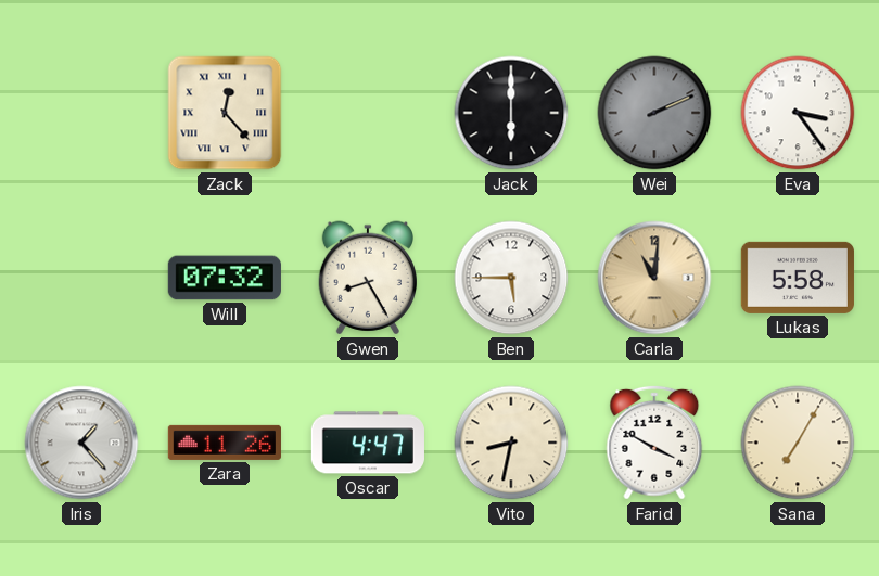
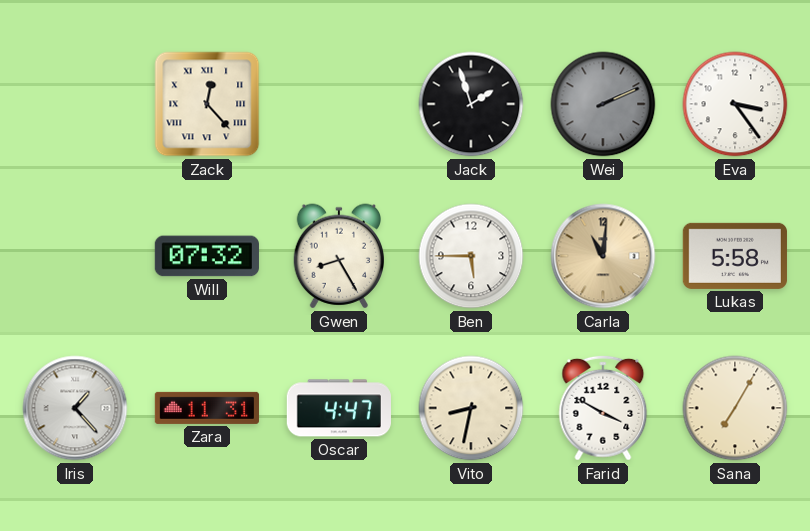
Jack: 6:00 -> 1:57
Zara: 11:26 -> 11:31
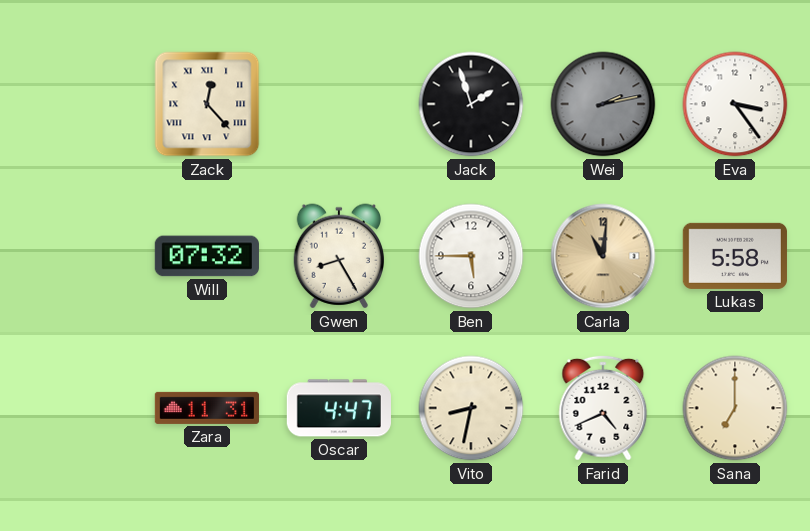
Wei: 2:11 -> 2:13
Iris: 1:23 -> none
Farid: 3:50 -> 4:41
Sana: 7:05 -> 7:00
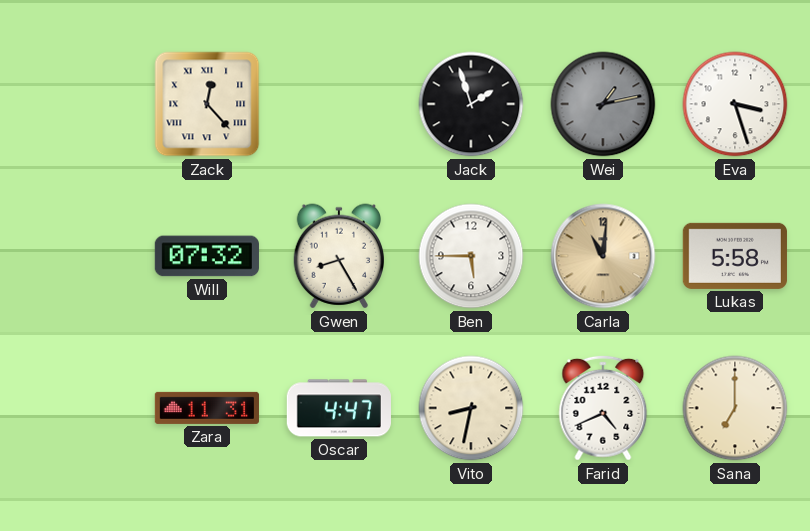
Wei: 2:13 -> 1:13
Eva: 3:24 -> 3:27
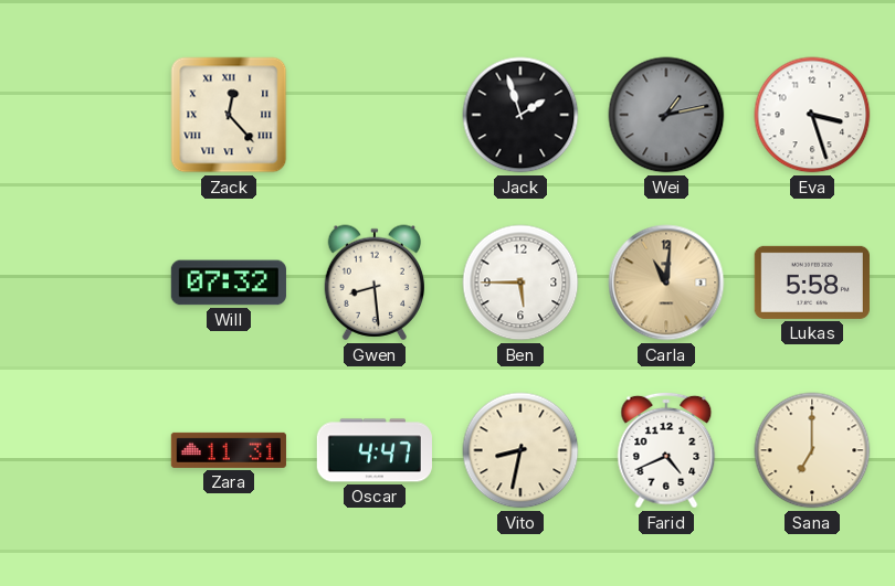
Gwen: 8:25 -> 8:29
